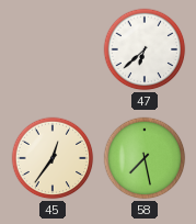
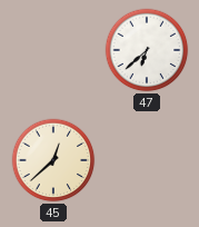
45: 12:36 -> 12:38
58: 7:28 -> none
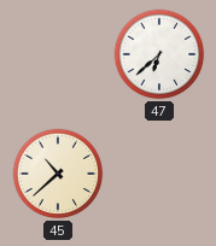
45: 12:38 -> 10:38
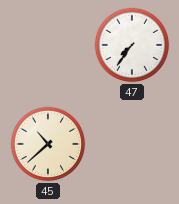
47: 6:38 -> 7:36
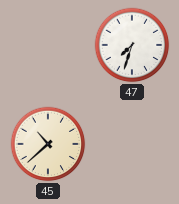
47: 7:36 -> 7:33
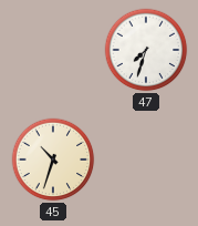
45: 10:38 -> 10:33
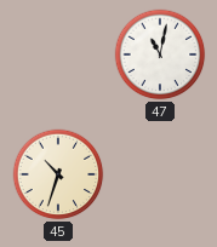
47: 7:33 -> 11:02
